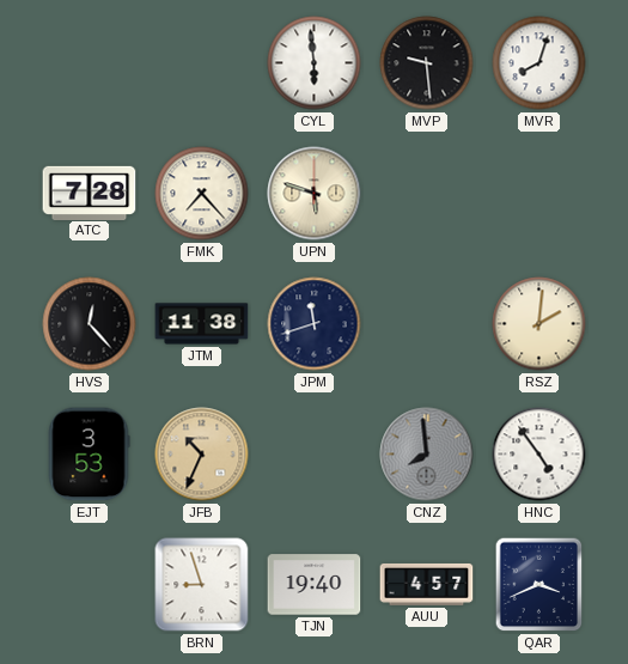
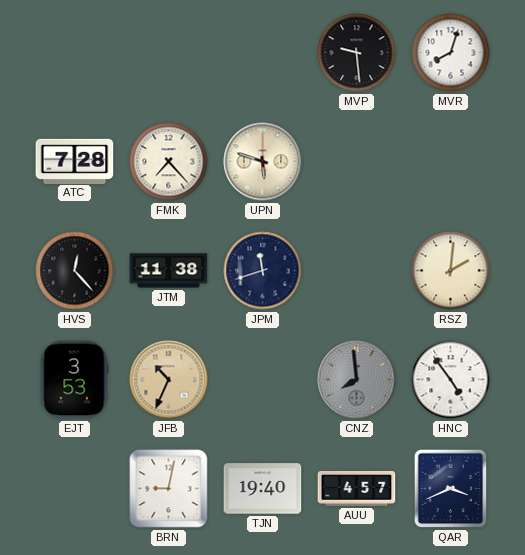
CYL: 5:59 -> none
BRN: 8:57 -> 9:02
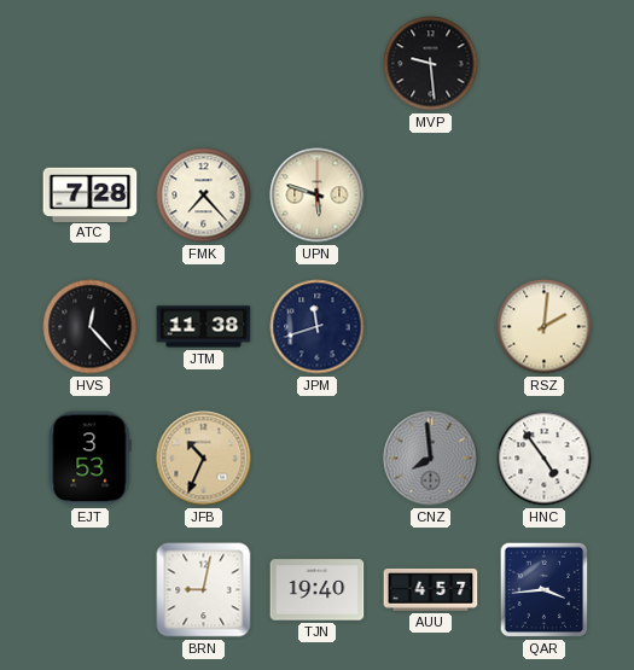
MVR: 8:03 -> none
QAR: 3:41 -> 3:44
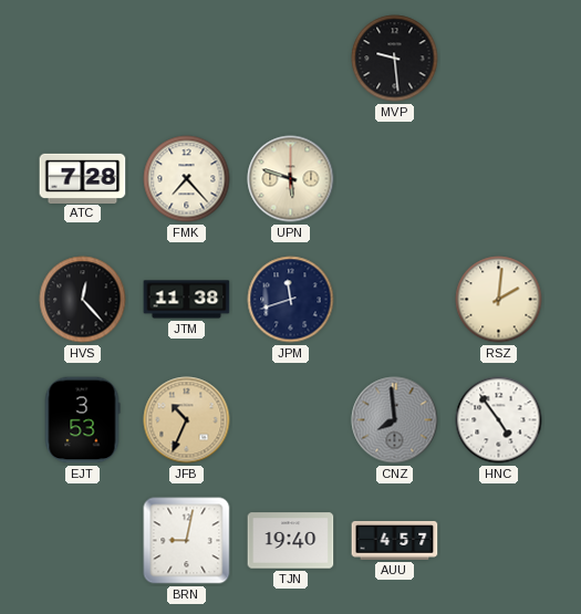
QAR: 3:44 -> none
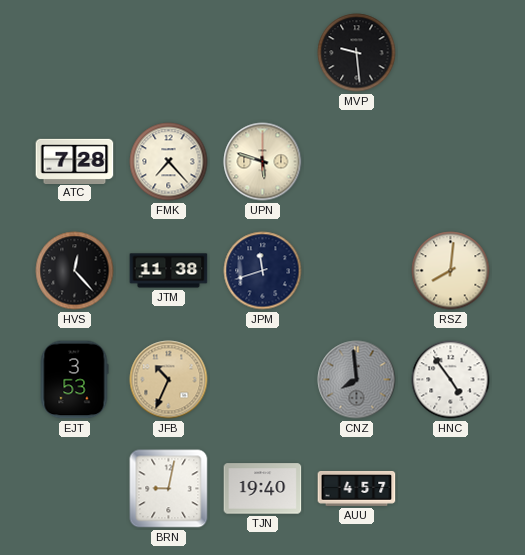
RSZ: 2:01 -> 8:01
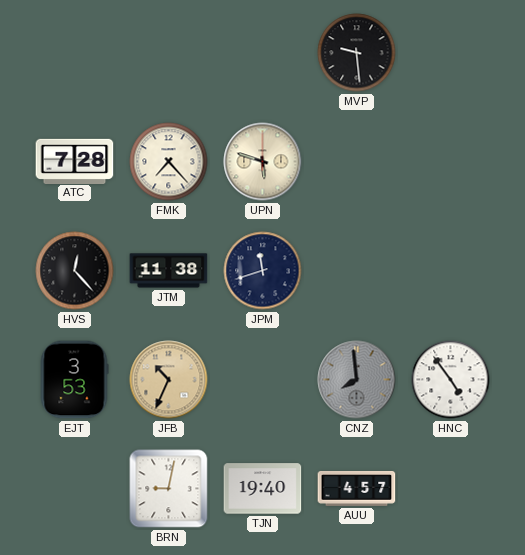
RSZ: 8:01 -> none
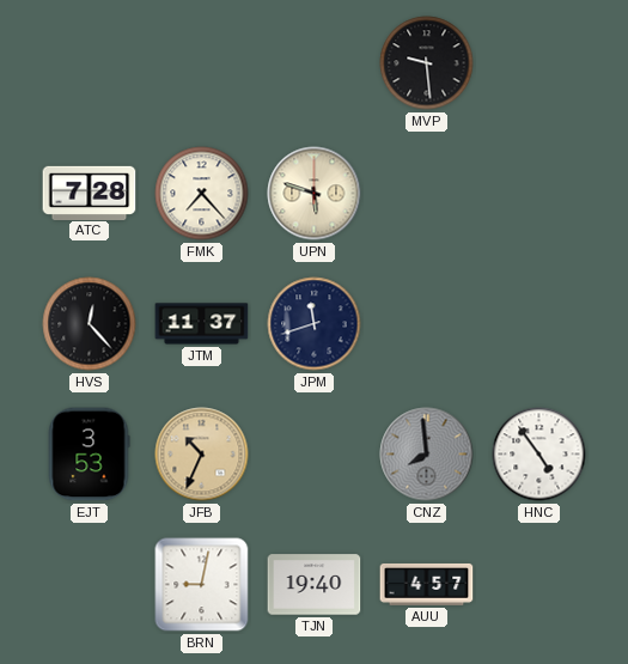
JTM: 11:38 -> 11:37
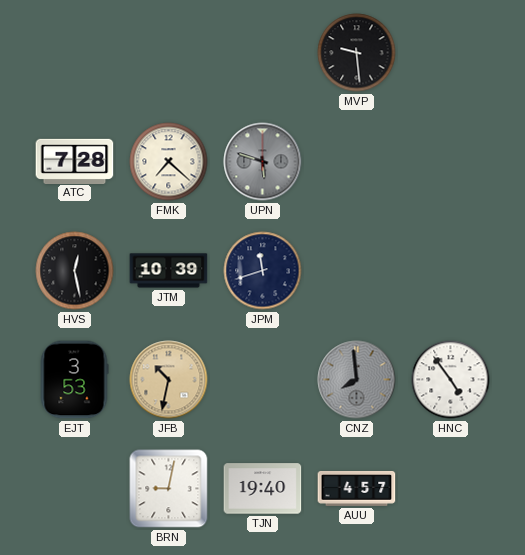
FMK: 7:23 -> 7:22
UPN dial: cream -> grey
HVS: 12:23 -> 12:28
JTM: 11:37 -> 10:39
JFB: 10:34 -> 10:32
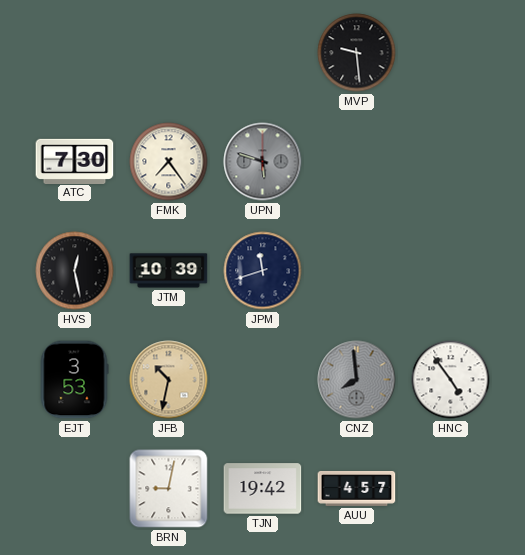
ATC: 7:28 -> 7:30
FMK: 7:22 -> 7:24
TJN: 19:40 -> 19:42
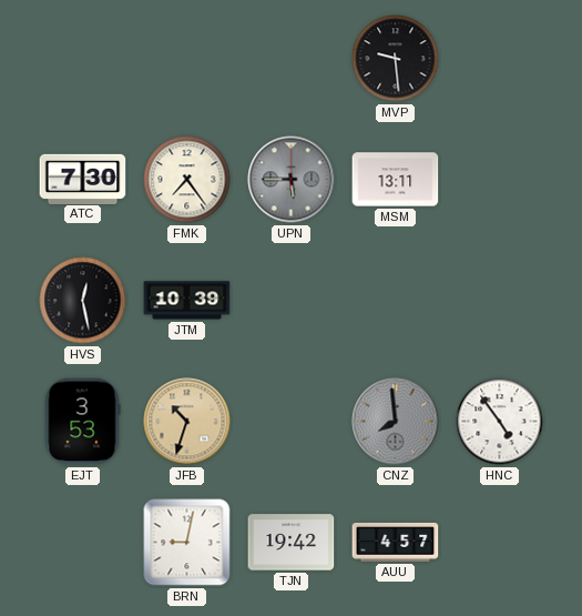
UPN: 5:48 -> 5:45
MSM: none -> 13:11
JPM: 11:42 -> none
JFB: 10:32 -> 10:33
